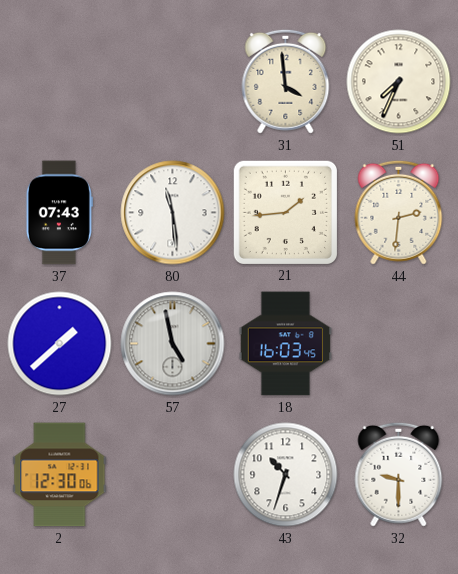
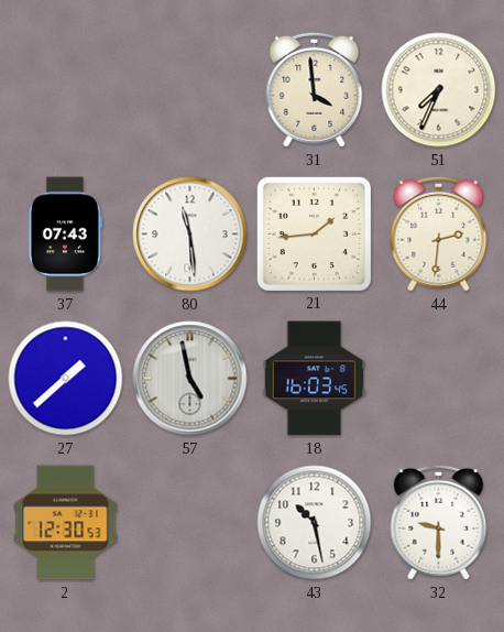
2: 12:30:06 -> 12:30:53
43: 10:33 -> 10:28
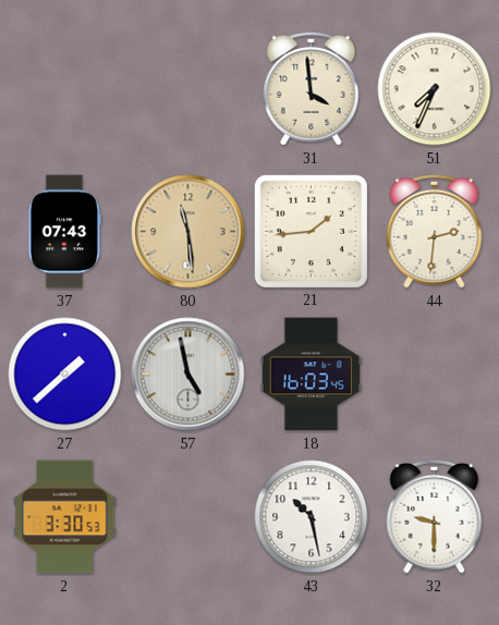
80 dial: white -> champagne
2: 12:30 -> 3:30
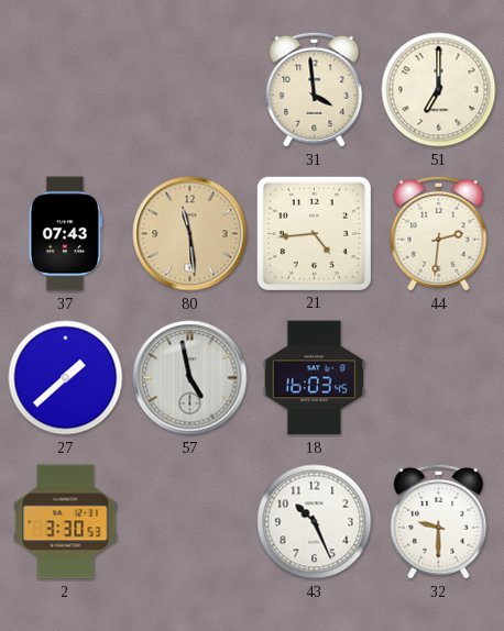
51: 7:34 -> 7:00
21: 1:44 -> 4:44
43: 10:28 -> 10:26
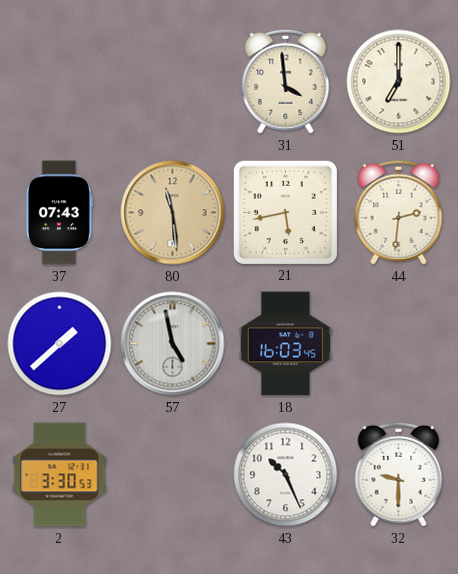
21: 4:44 -> 5:43
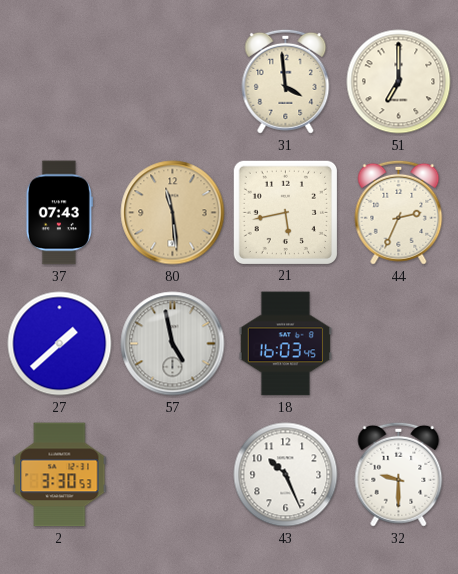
44: 2:31 -> 2:34
